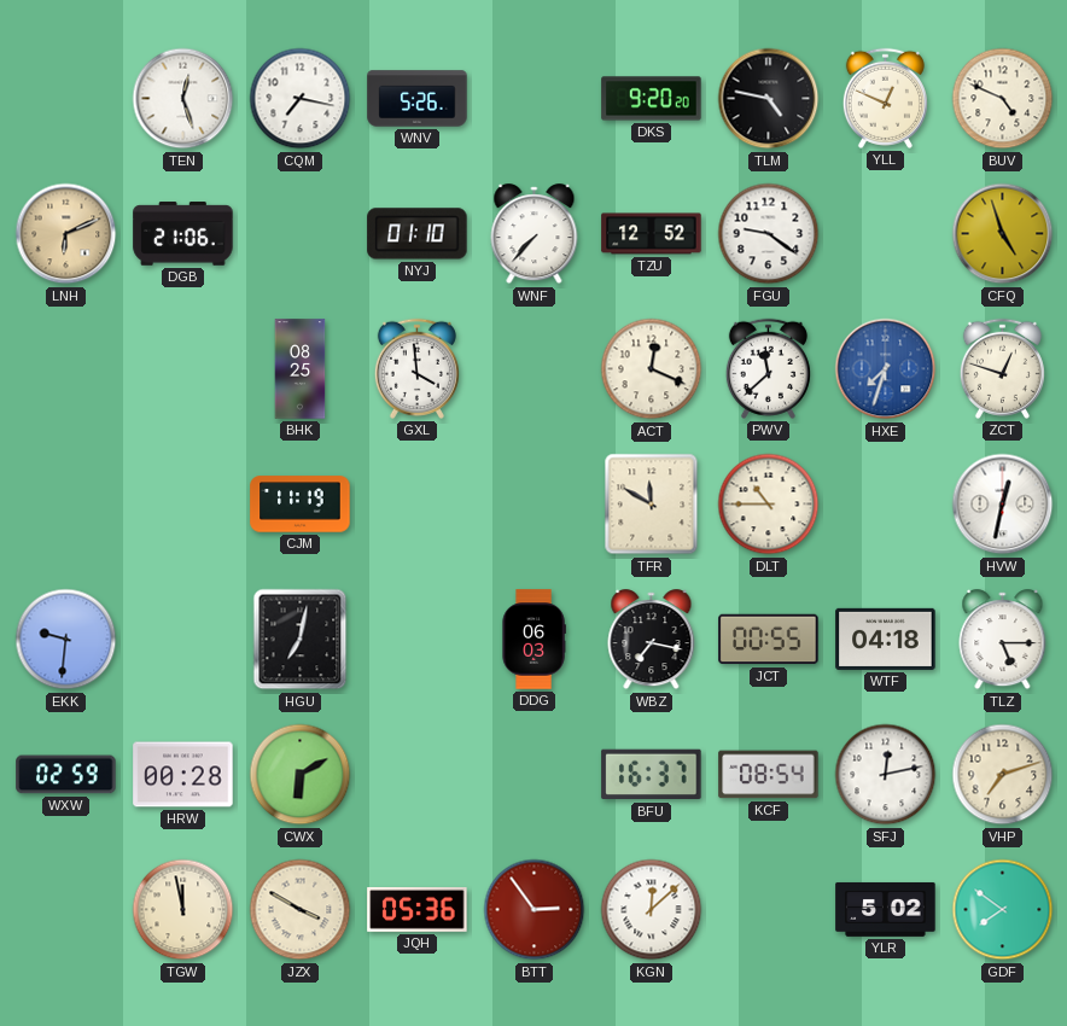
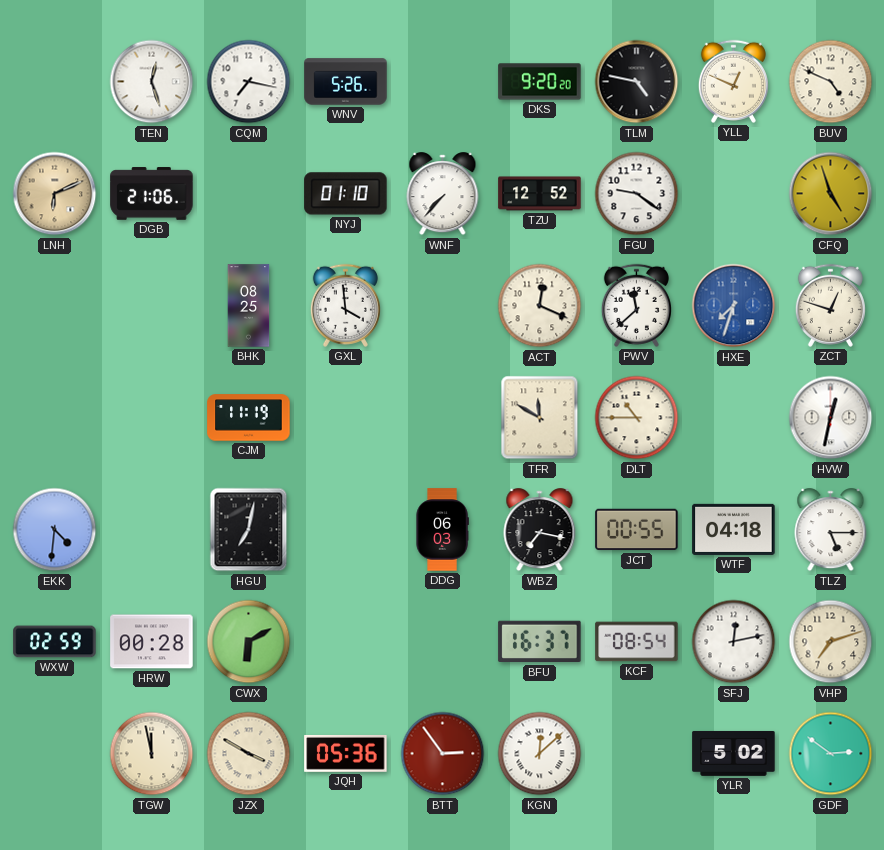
EKK: 9:31 -> 4:31
GDF: 7:51 -> 2:51
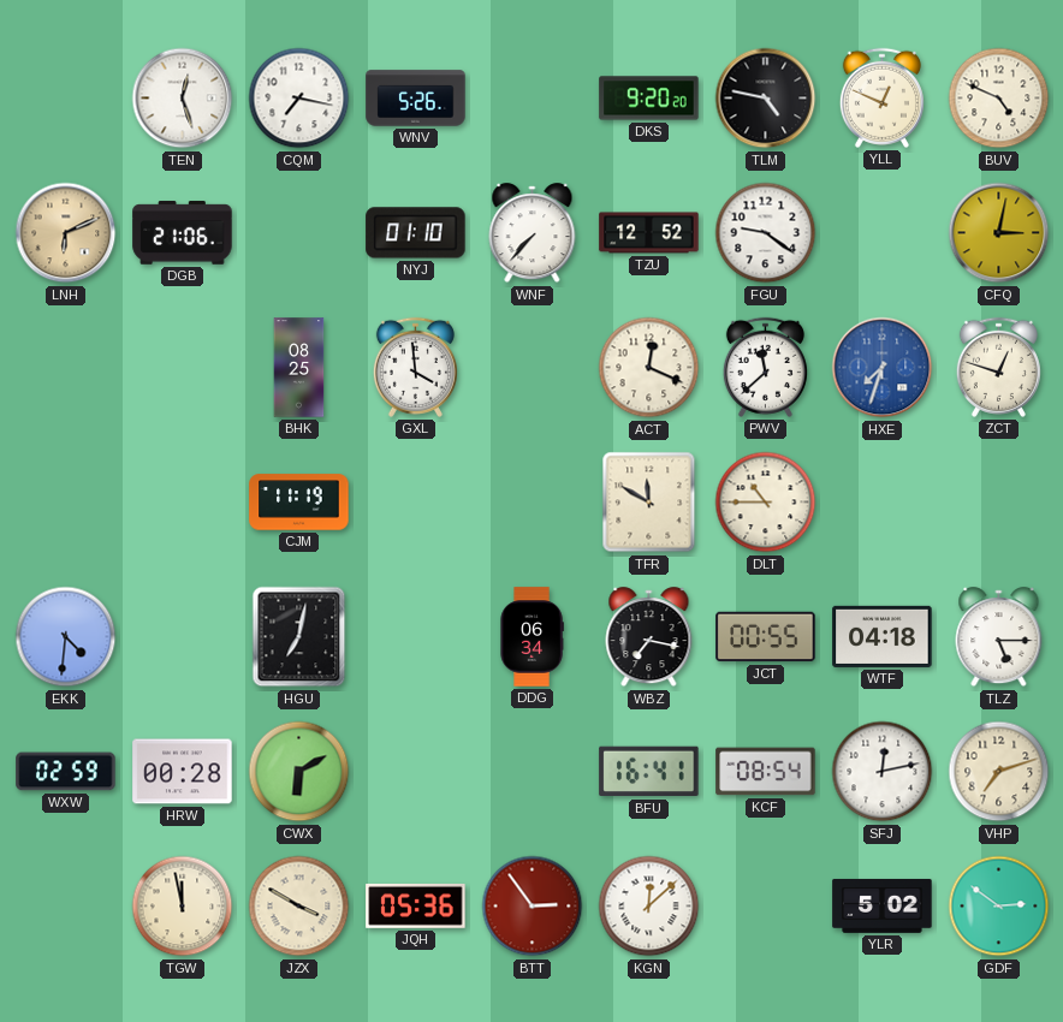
CFQ: 4:57 -> 3:02
HVW: 12:32 -> none
DDG: 06:03 -> 06:34
BFU: 16:37 -> 16:41
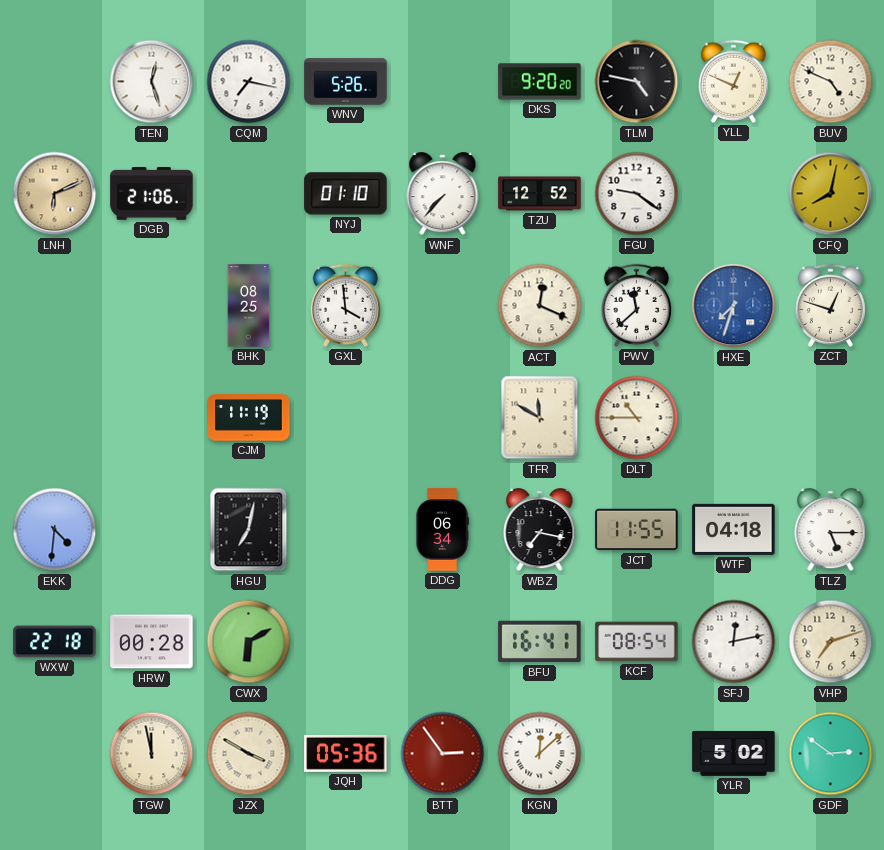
CFQ: 3:02 -> 8:02
JCT: 00:55 -> 11:55
WXW: 02:59 -> 22:18
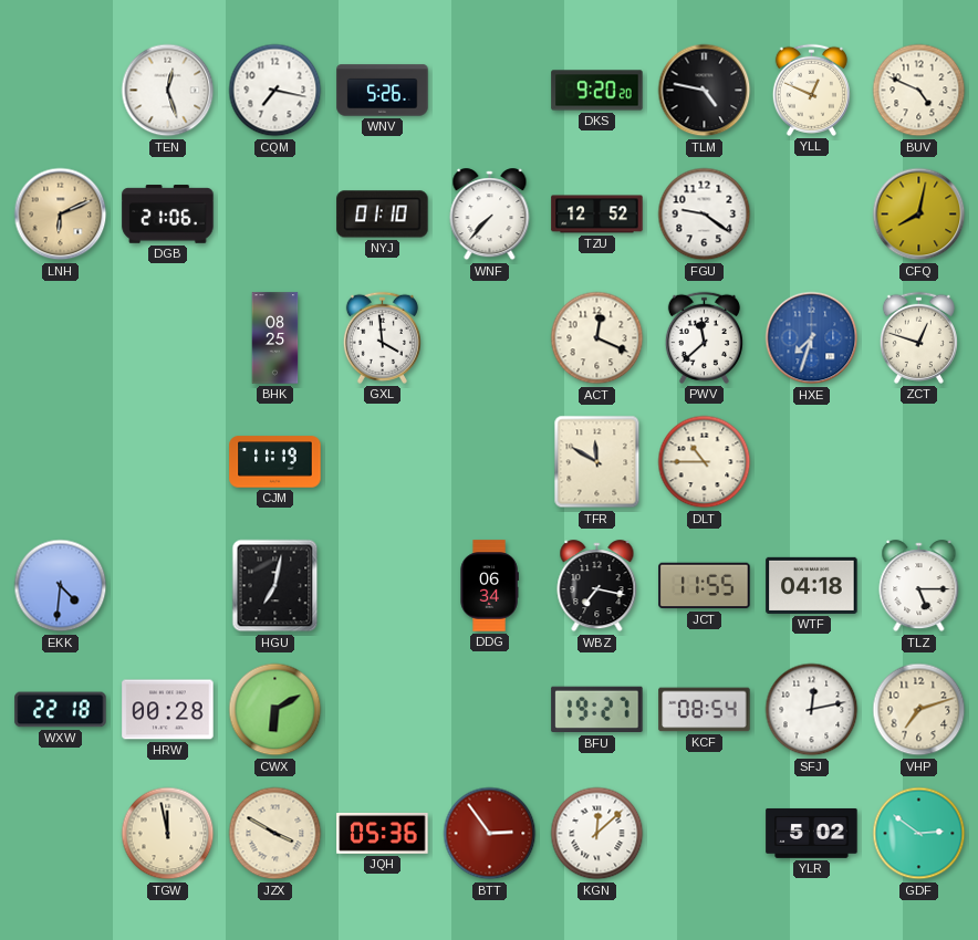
BFU: 16:41 -> 19:27
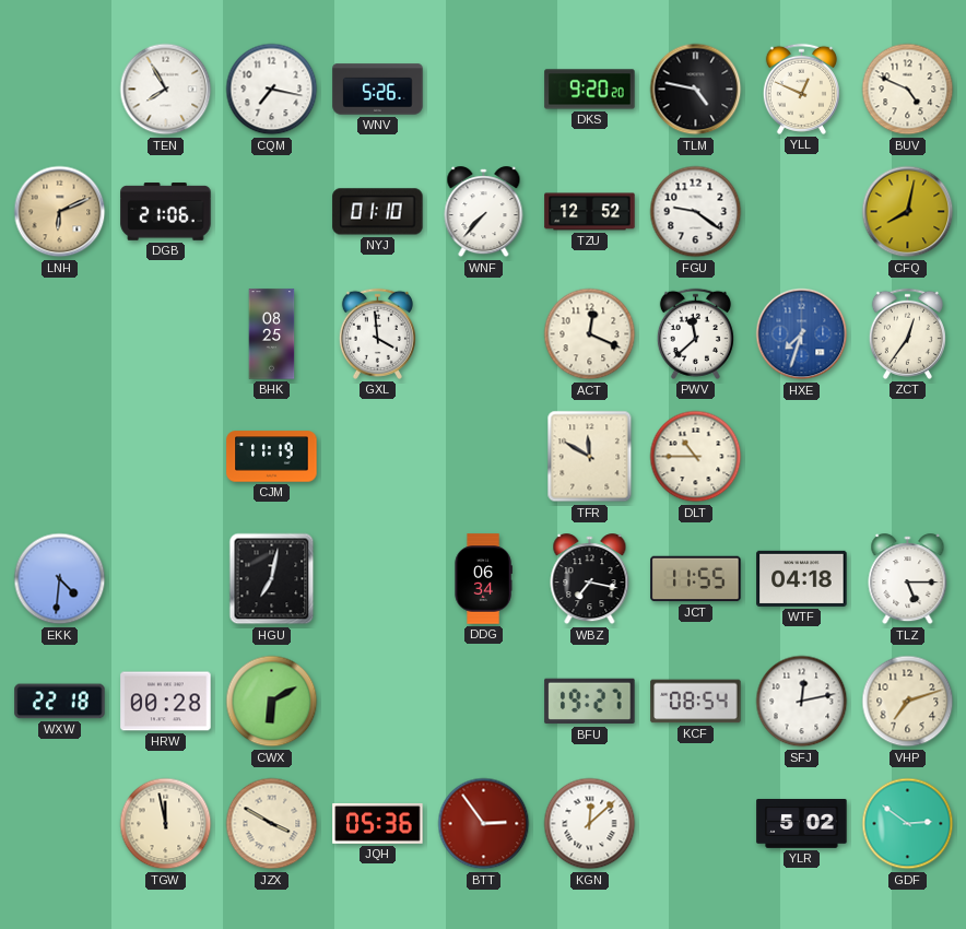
TEN: 12:27 -> 7:55
ZCT: 12:48 -> 12:36
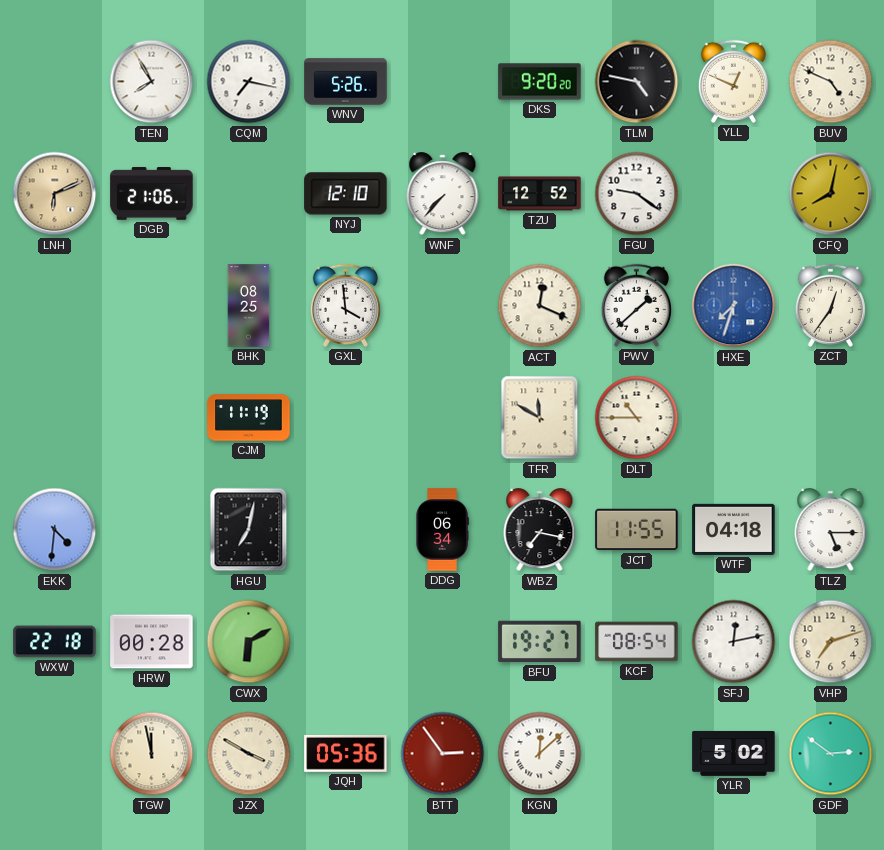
NYJ: 01:10 -> 12:10
PWV: 11:38 -> 1:38
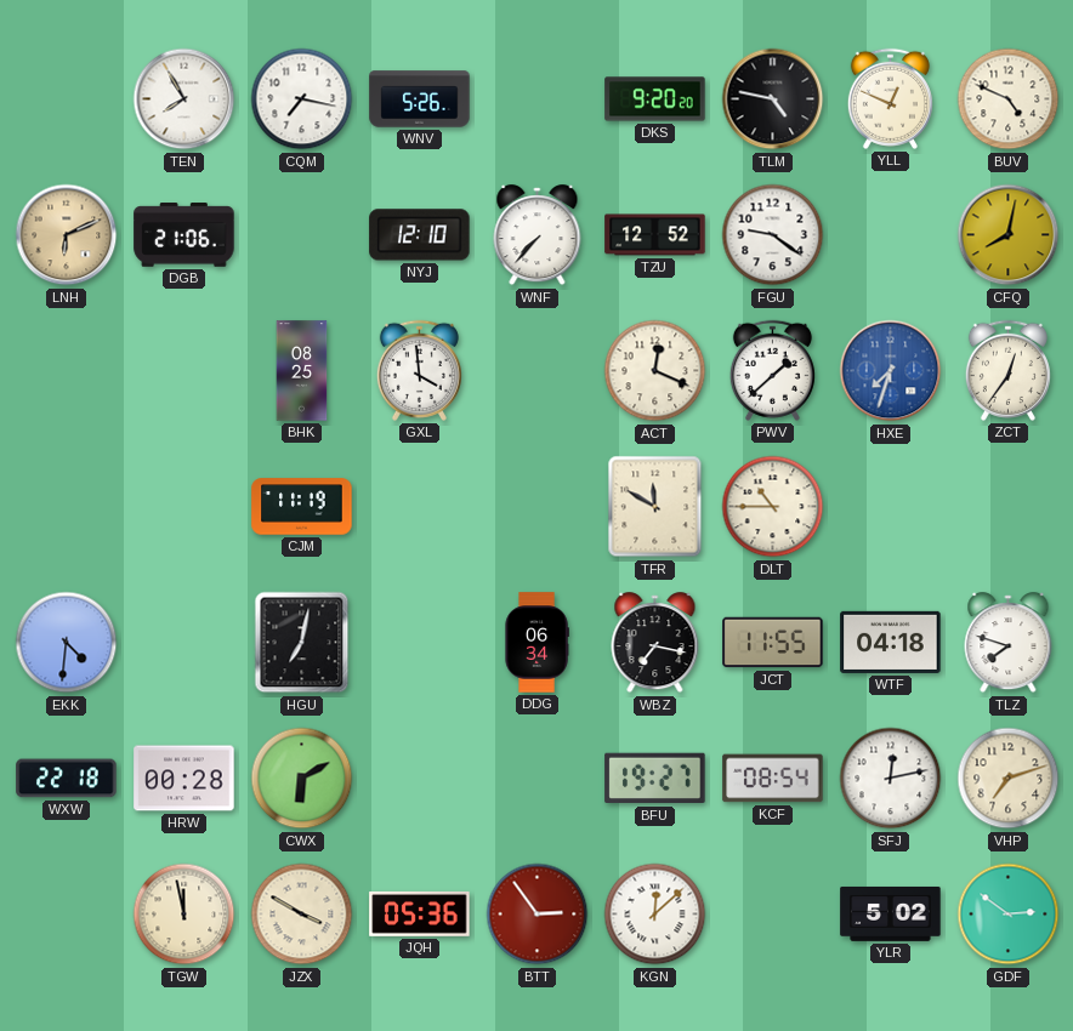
TLZ: 5:15 -> 7:48
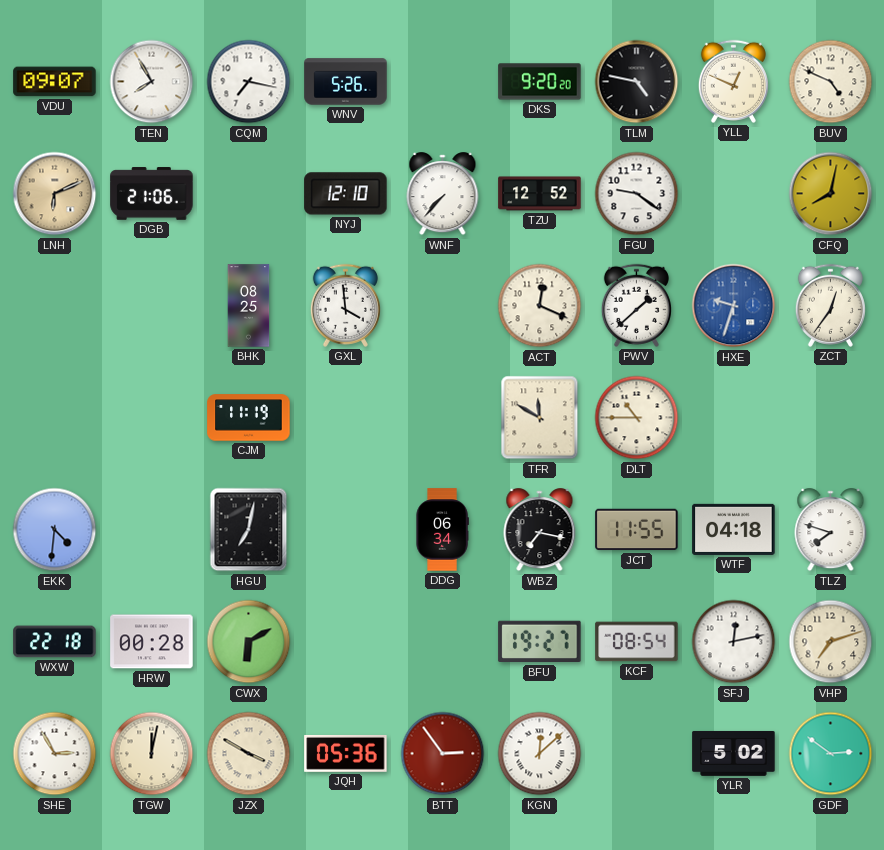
VDU: none -> 09:07
HXE: 7:33 -> 9:33
SHE: none -> 2:55
TGW: 11:58 -> 12:02
